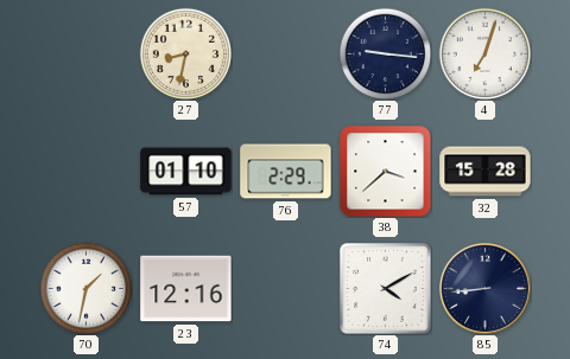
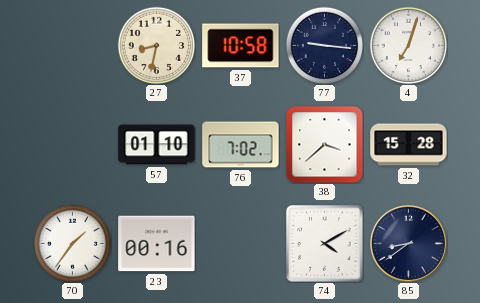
37: none -> 10:58
76: 2:29 -> 7:02
70: 1:32 -> 1:36
23: 12:16 -> 00:16
85: 8:44 -> 8:39
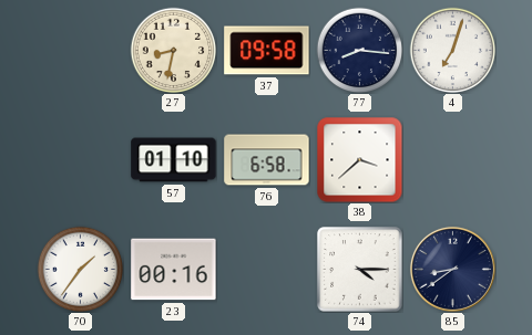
37: 10:58 -> 09:58
77: 9:16 -> 8:16
76: 7:02 -> 6:58
32: 15:28 -> none
74: 4:10 -> 4:15
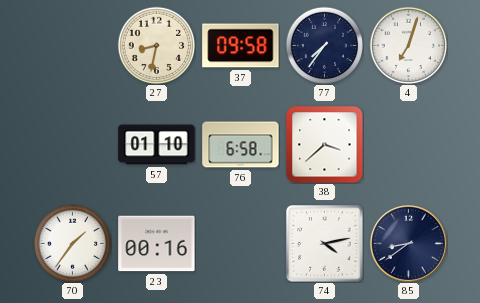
77: 8:16 -> 7:36
74: 4:15 -> 4:13
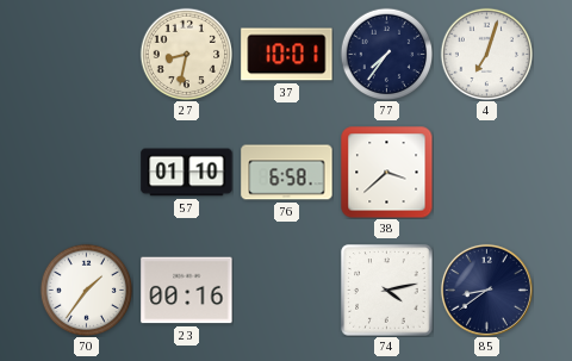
37: 09:58 -> 10:01
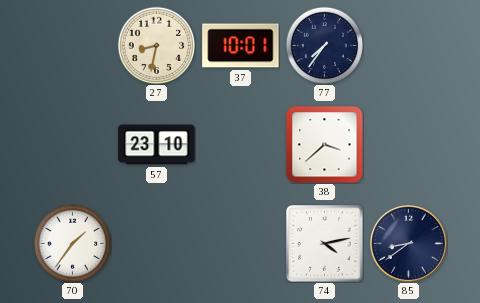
4: 7:03 -> none
57: 01:10 -> 23:10
76: 6:58 -> none
23: 00:16 -> none
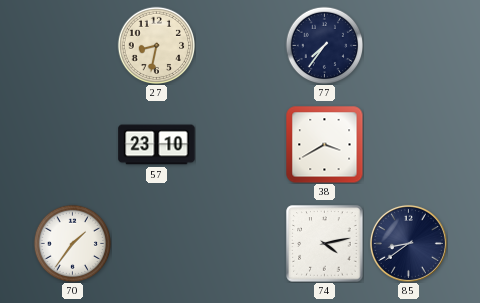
37: 10:01 -> none
38: 3:38 -> 3:40
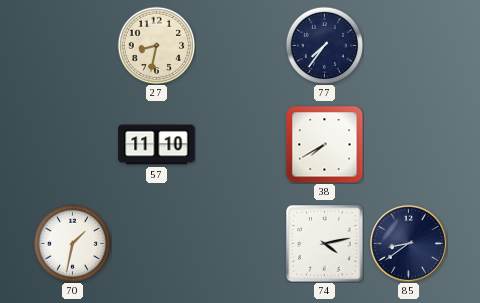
57: 23:10 -> 11:10
38: 3:40 -> 7:40
70: 1:36 -> 1:32
